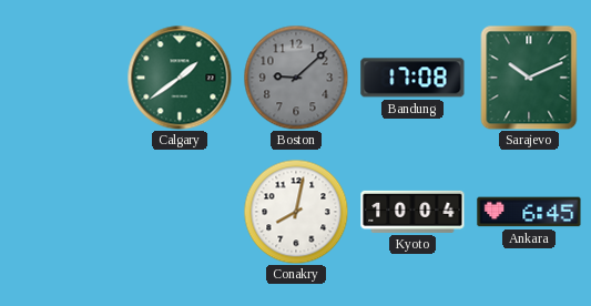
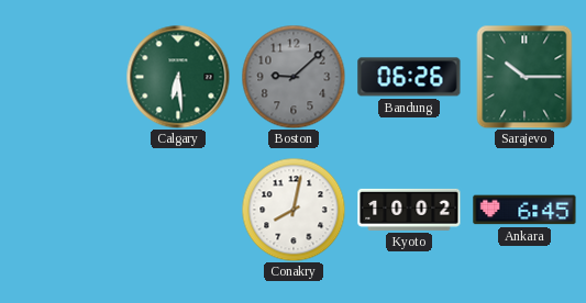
Calgary: 1:39 -> 6:29
Bandung: 17:08 -> 06:26
Sarajevo: 10:11 -> 10:15
Kyoto: 10:04 -> 10:02
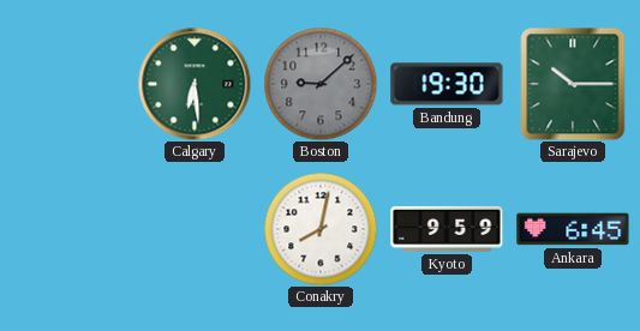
Bandung: 06:26 -> 19:30
Kyoto: 10:02 -> 9:59
